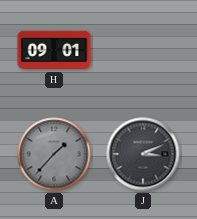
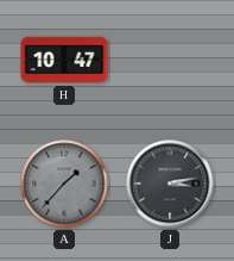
H: 09:01 -> 10:47
J: 3:11 -> 3:13
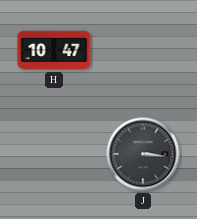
A: 1:37 -> none
J: 3:13 -> 3:16
